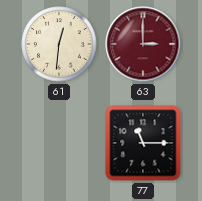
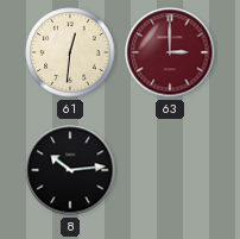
8: none -> 10:14
77: 11:15 -> none
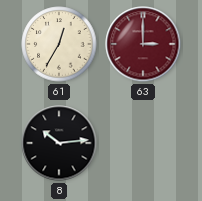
61: 12:31 -> 12:35
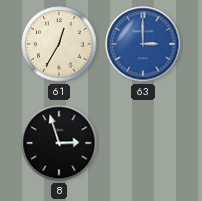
63 dial: burgundy -> blue
8: 10:14 -> 2:57
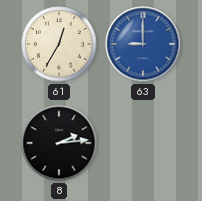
63: 3:00 -> 9:00
8: 2:57 -> 2:14
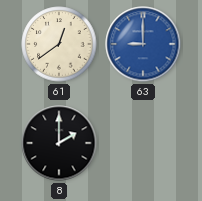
61: 12:35 -> 12:39
8: 2:14 -> 2:00
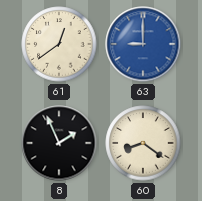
8: 2:00 -> 1:56
60: none -> 8:21
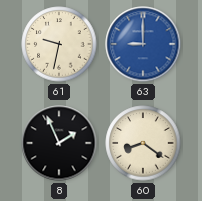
61: 12:39 -> 9:32
